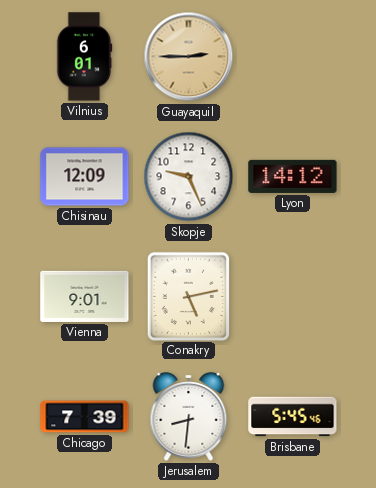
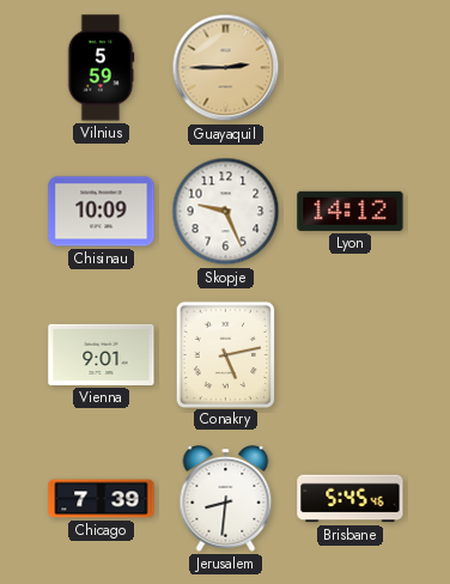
Vilnius: 6:01 -> 5:59
Chisinau: 12:09 -> 10:09
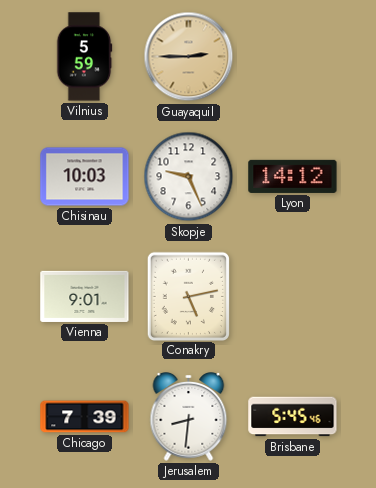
Chisinau: 10:09 -> 10:03
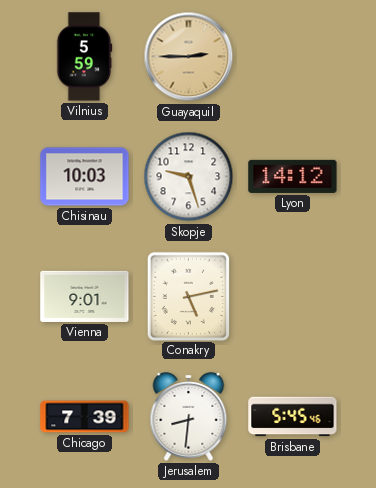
Skopje: 9:26 -> 9:27
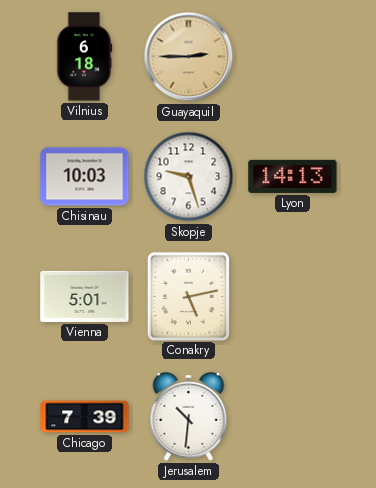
Vilnius: 5:59 -> 6:18
Lyon: 14:12 -> 14:13
Vienna: 9:01 -> 5:01
Jerusalem: 8:31 -> 10:31
Brisbane: 5:45 -> none
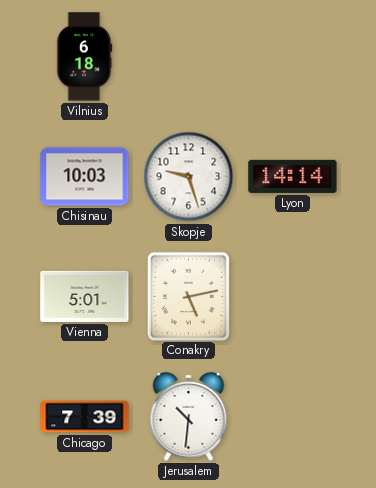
Guayaquil: 2:45 -> none
Lyon: 14:13 -> 14:14
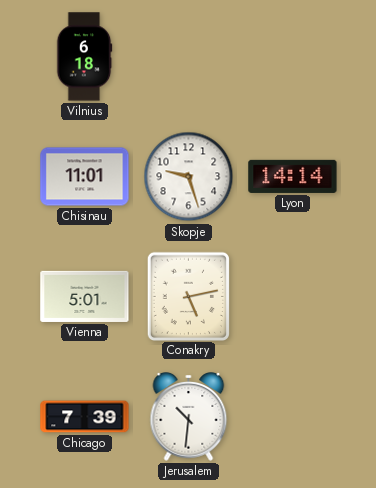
Chisinau: 10:03 -> 11:01
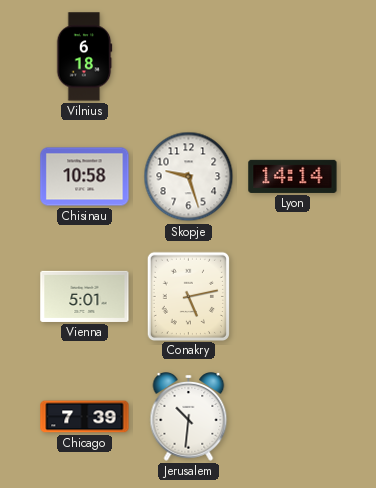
Chisinau: 11:01 -> 10:58
